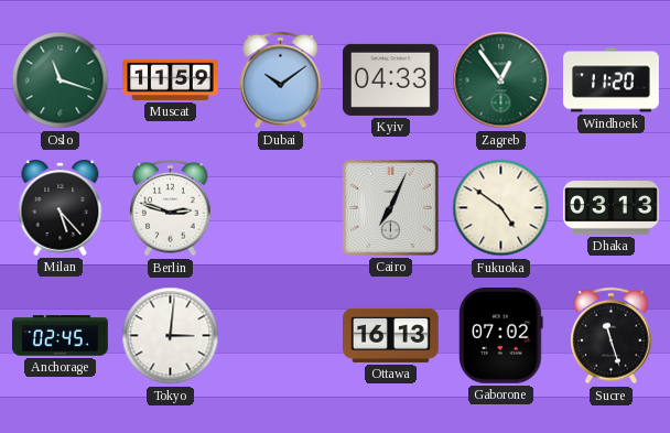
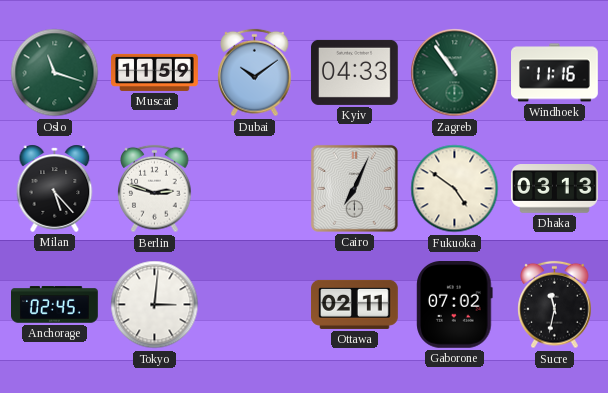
Zagreb: 12:54 -> 10:54
Windhoek: 11:20 -> 11:16
Ottawa: 16:13 -> 02:11
Sucre: 11:27 -> 11:32
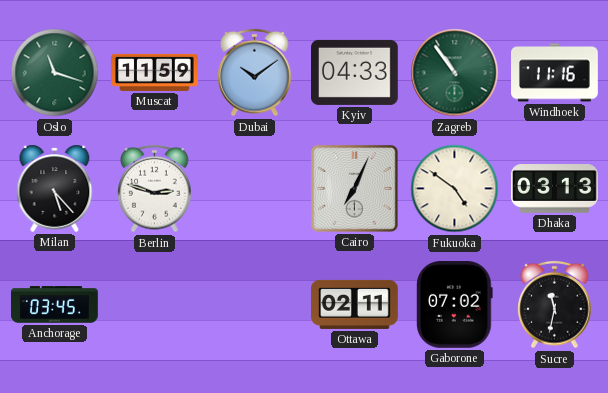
Anchorage: 02:45 -> 03:45
Tokyo: 3:01 -> none
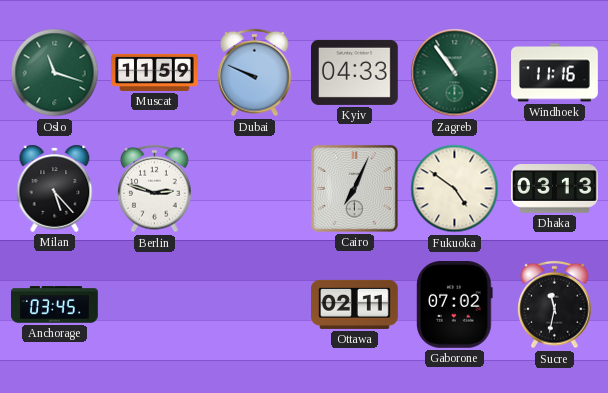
Dubai: 10:09 -> 9:49
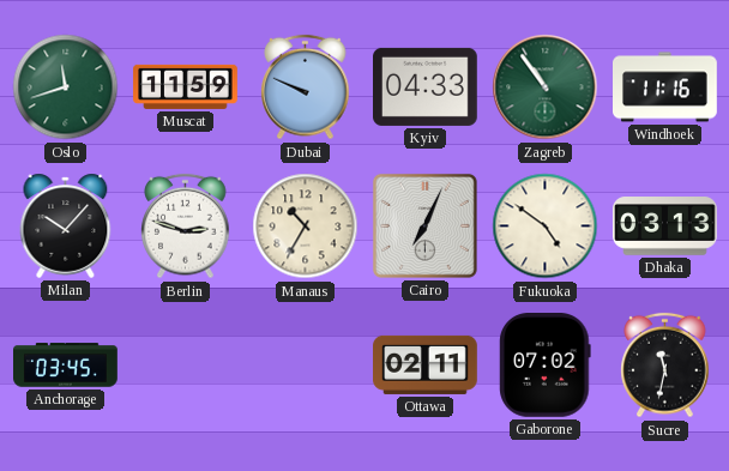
Oslo: 11:18 -> 11:42
Milan: 5:23 -> 10:07
Manaus: none -> 10:35
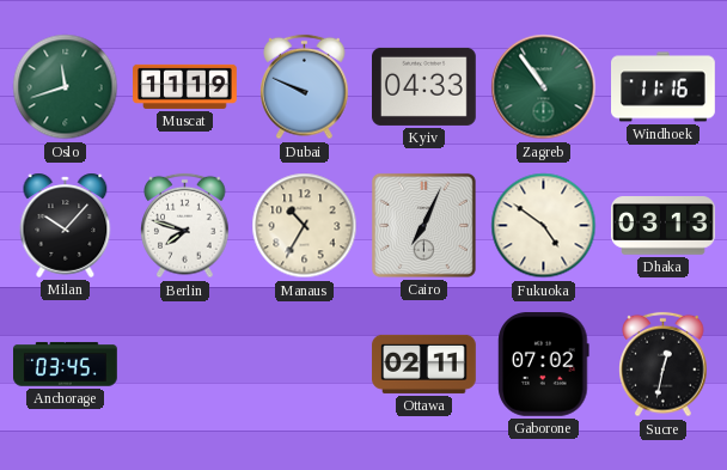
Muscat: 11:59 -> 11:19
Berlin: 2:48 -> 7:48
Sucre: 11:32 -> 12:32
